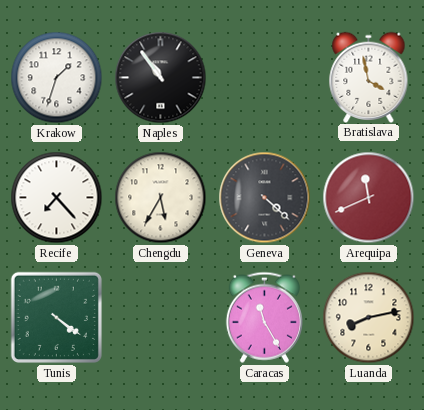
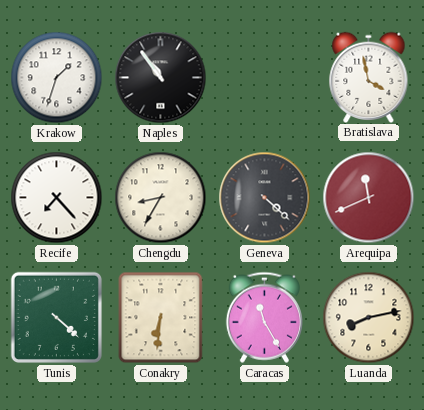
Chengdu: 5:35 -> 8:35
Tunis: 4:21 -> 4:22
Conakry: none -> 6:31
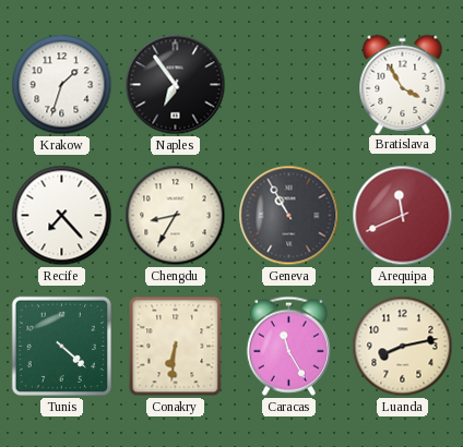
Naples: 10:54 -> 6:54
Bratislava: 3:58 -> 3:55
Geneva: 4:22 -> 10:55
